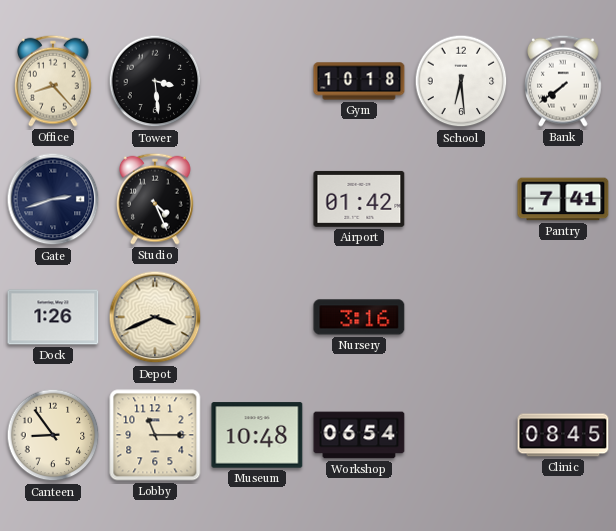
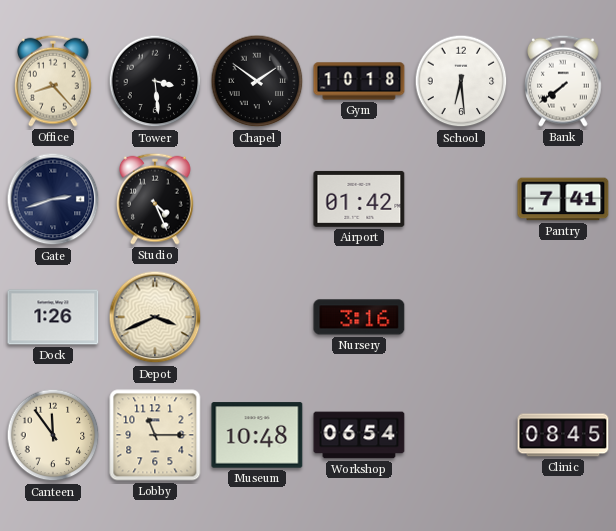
Chapel: none -> 1:51
Canteen: 8:54 -> 11:54
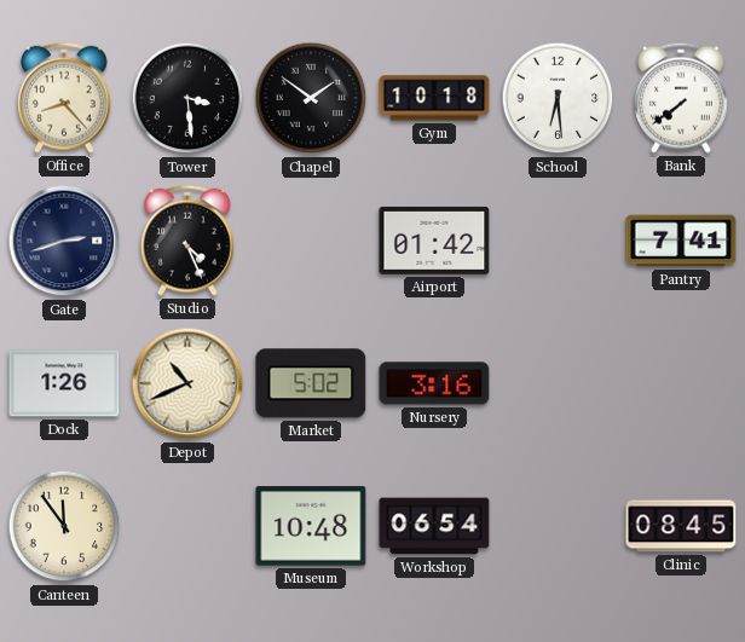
Depot: 3:41 -> 10:41
Market: none -> 5:02
Lobby: 11:15 -> none
